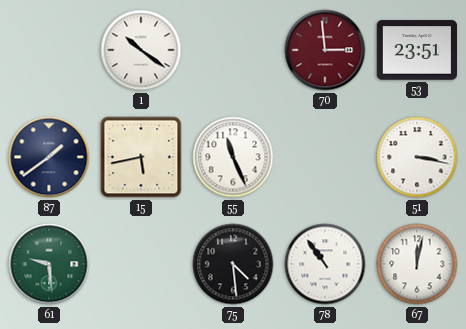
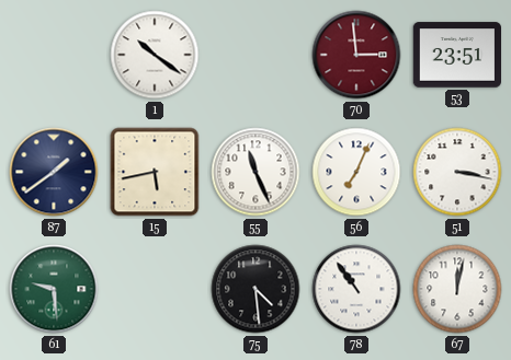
56: none -> 7:04
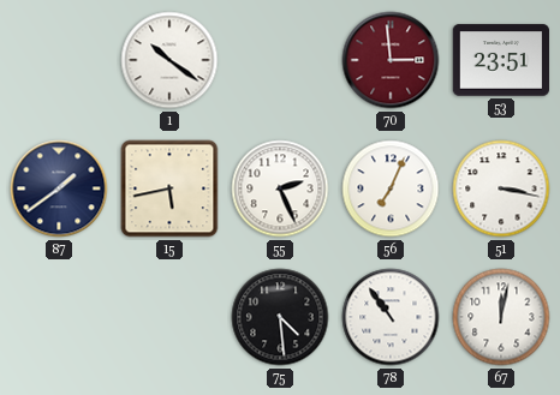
55: 11:26 -> 2:26
61: 9:29 -> none
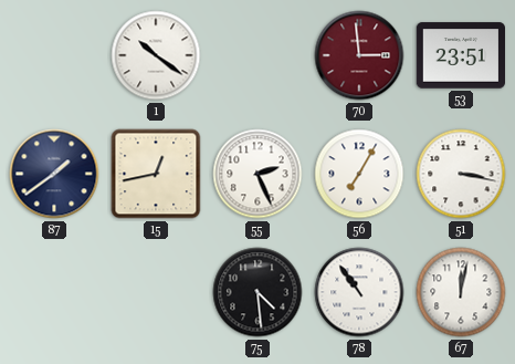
15: 5:43 -> 12:43
56: 7:04 -> 7:05
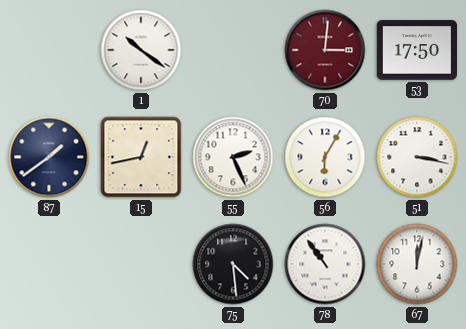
70: 2:59 -> 3:01
53: 23:51 -> 17:50
56: 7:05 -> 6:05
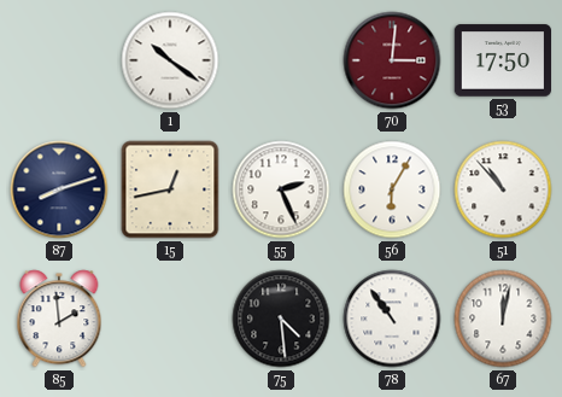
87: 1:39 -> 8:12
51: 3:17 -> 10:53
85: none -> 1:59
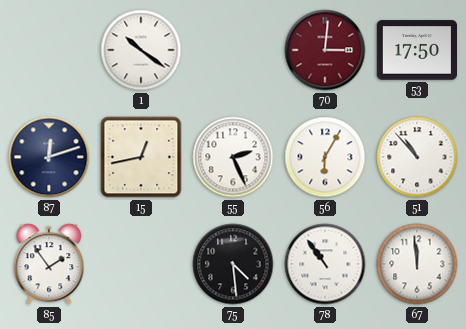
87: 8:12 -> 12:12
85: 1:59 -> 1:54
67: 12:02 -> 11:59
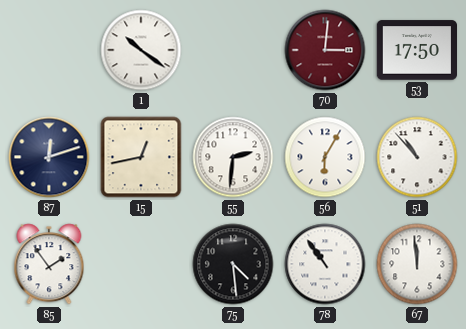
55: 2:26 -> 2:31
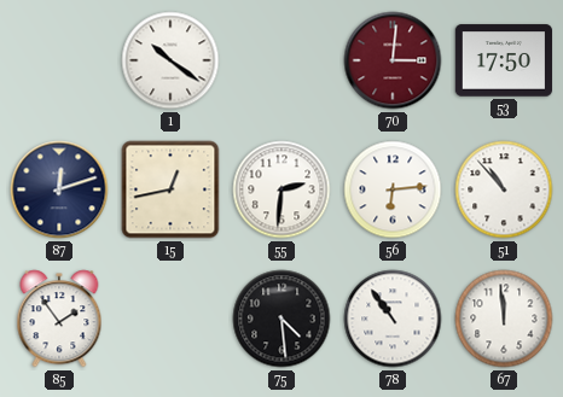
56: 6:05 -> 6:14
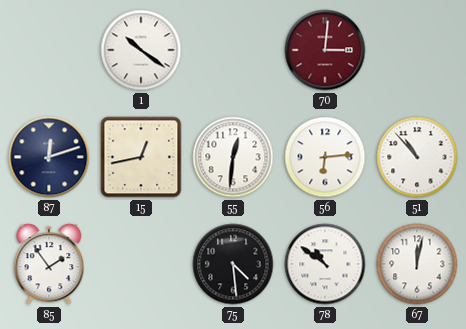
53: 17:50 -> none
55: 2:31 -> 12:31
78: 10:54 -> 10:51
67: 11:59 -> 12:02
